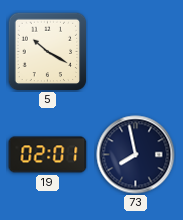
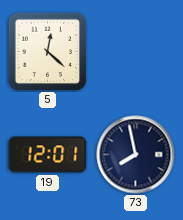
5: 10:20 -> 12:22
19: 02:01 -> 12:01
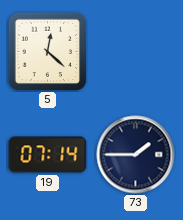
19: 12:01 -> 07:14
73: 7:58 -> 1:45
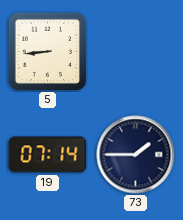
5: 12:22 -> 8:44
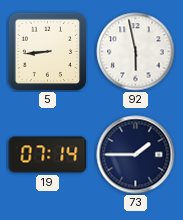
92: none -> 5:58
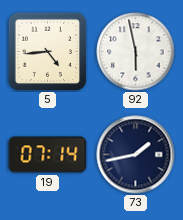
5: 8:44 -> 4:44
73: 1:45 -> 1:43
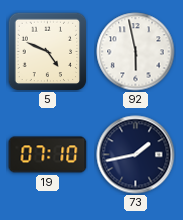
5: 4:44 -> 4:49
19: 07:14 -> 07:10
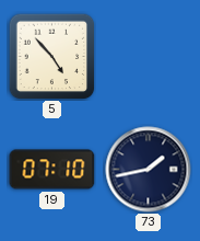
5: 4:49 -> 4:53
92: 5:58 -> none
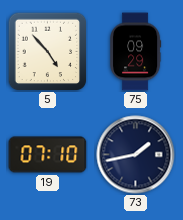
75: none -> 09:29
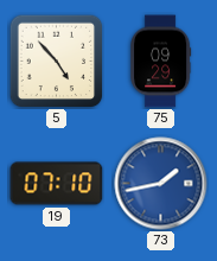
73 dial: navy -> blue
